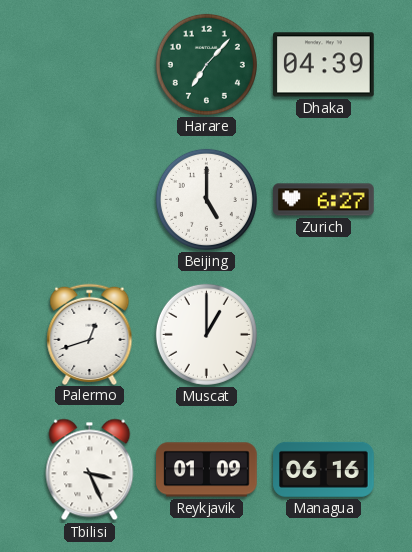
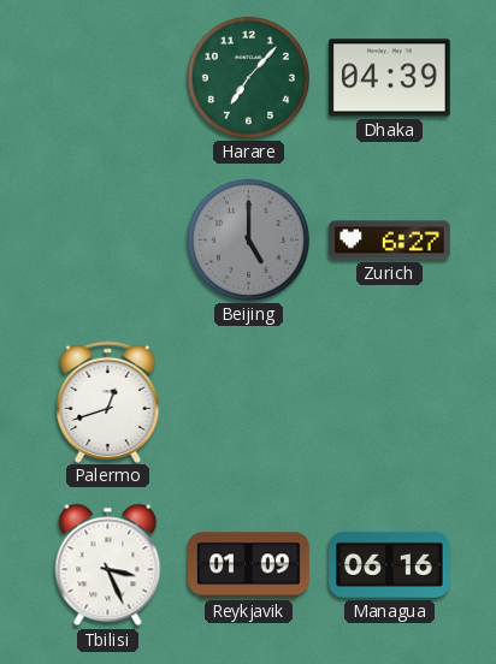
Beijing dial: white -> grey
Muscat: 1:00 -> none
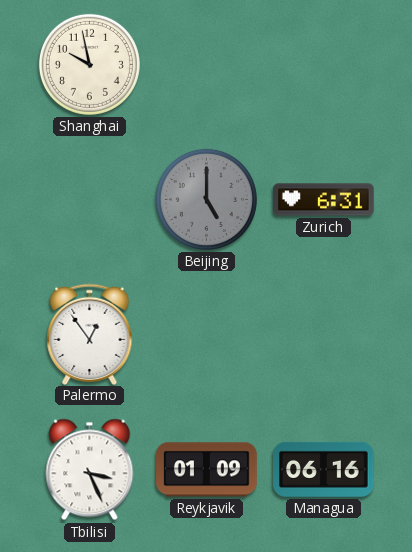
Shanghai: none -> 9:58
Harare: 7:07 -> none
Dhaka: 04:39 -> none
Zurich: 6:27 -> 6:31
Palermo: 12:42 -> 12:54
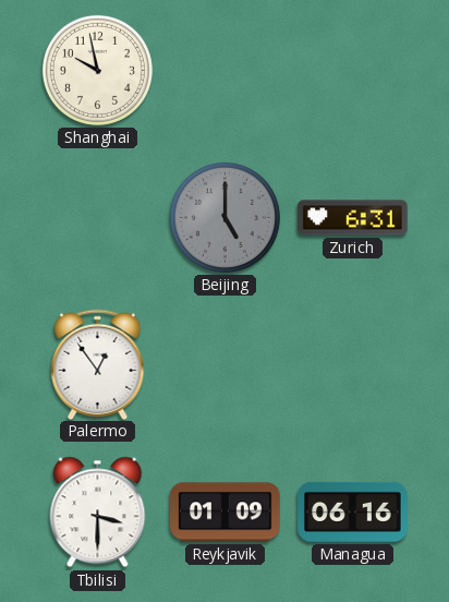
Tbilisi: 3:26 -> 3:30
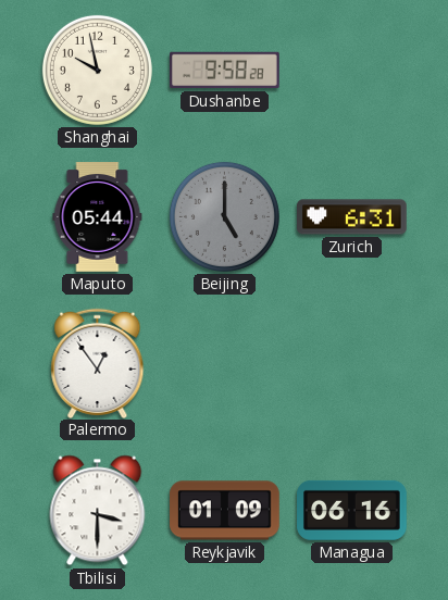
Dushanbe: none -> 9:58
Maputo: none -> 05:44
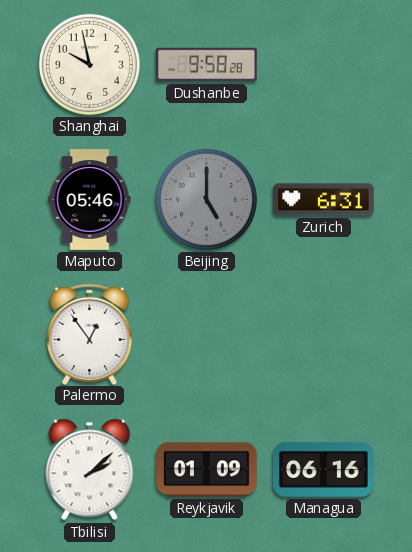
Maputo: 05:44 -> 05:46
Tbilisi: 3:30 -> 2:08
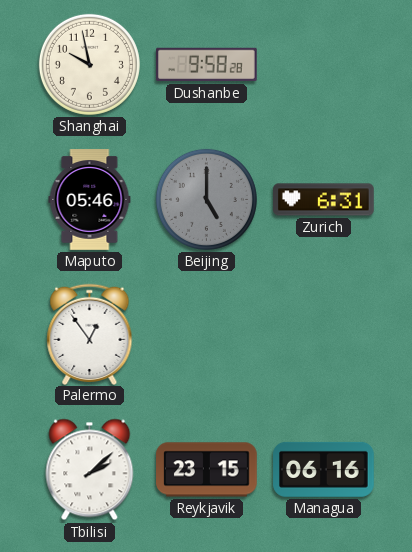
Reykjavik: 01:09 -> 23:15
